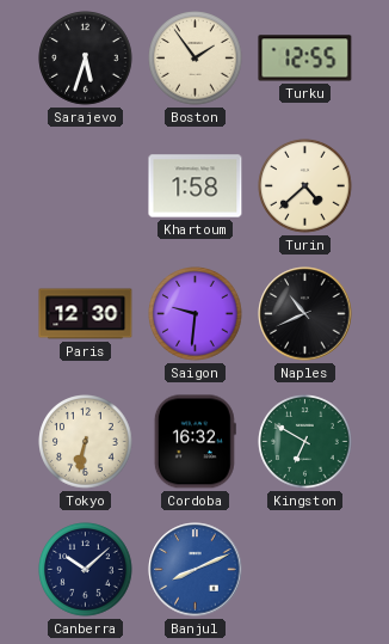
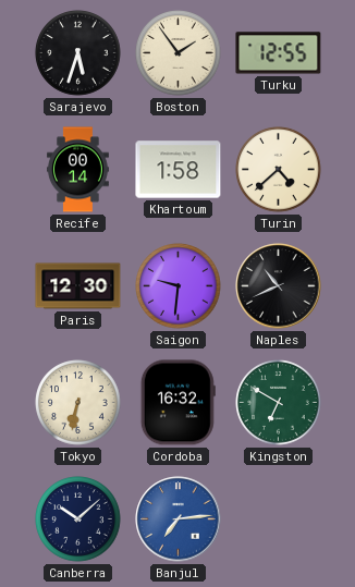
Recife: none -> 00:14
Banjul: 8:11 -> 7:14
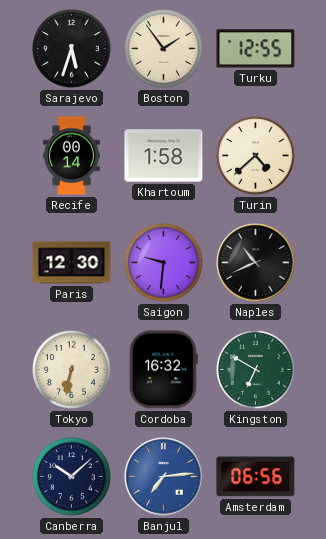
Amsterdam: none -> 06:56
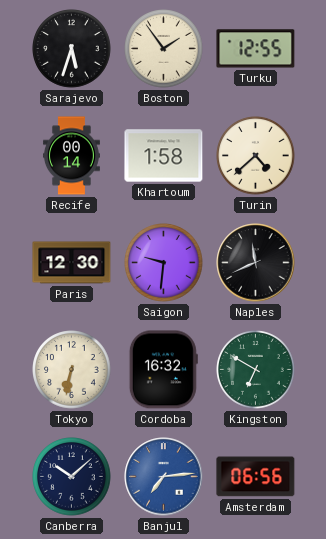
Naples: 10:41 -> 11:41
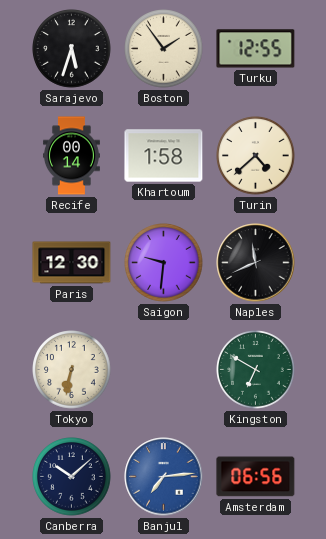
Cordoba: 16:32 -> none
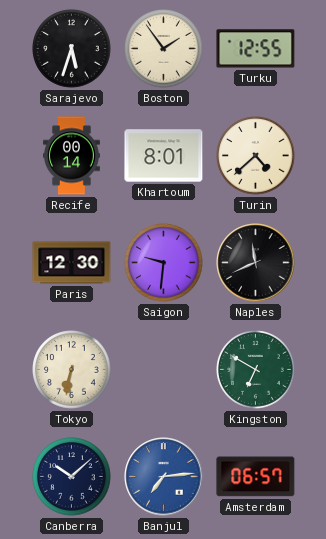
Khartoum: 1:58 -> 8:01
Amsterdam: 06:56 -> 06:57
